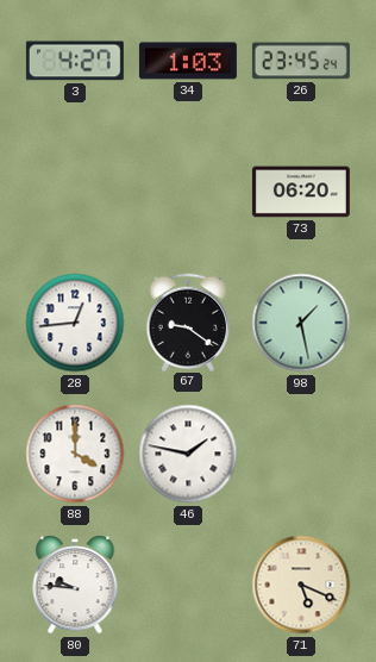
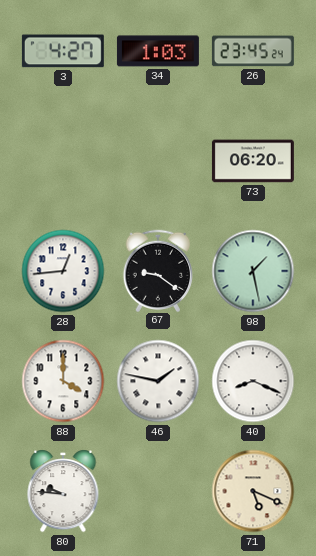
40: none -> 8:19
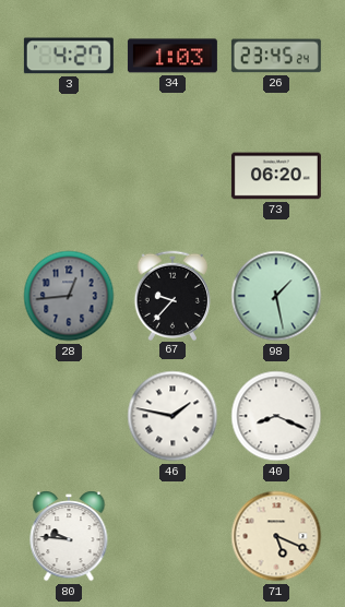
28 dial: white -> grey
67: 9:21 -> 9:37
88: 4:00 -> none
